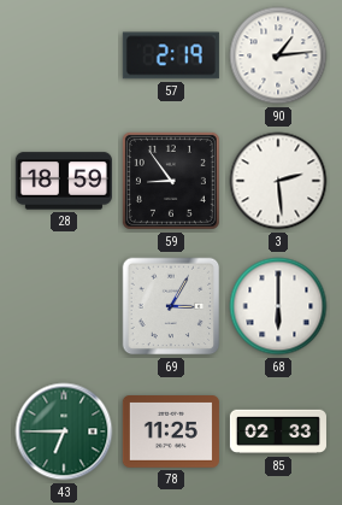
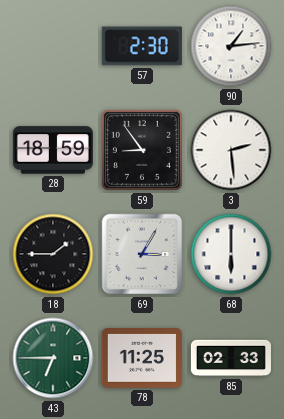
57: 2:19 -> 2:30
18: none -> 1:45
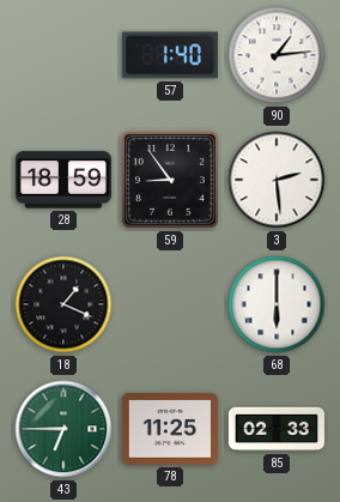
57: 2:30 -> 1:40
18: 1:45 -> 1:19
69: 3:05 -> none
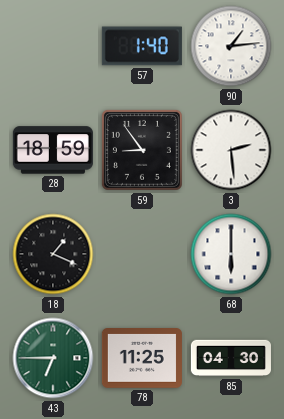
85: 02:33 -> 04:30
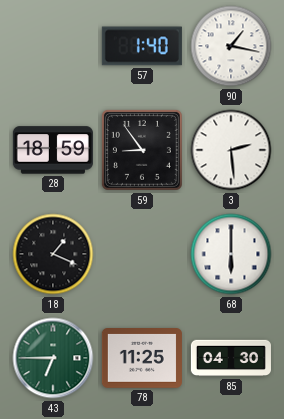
90: 1:14 -> 1:17
